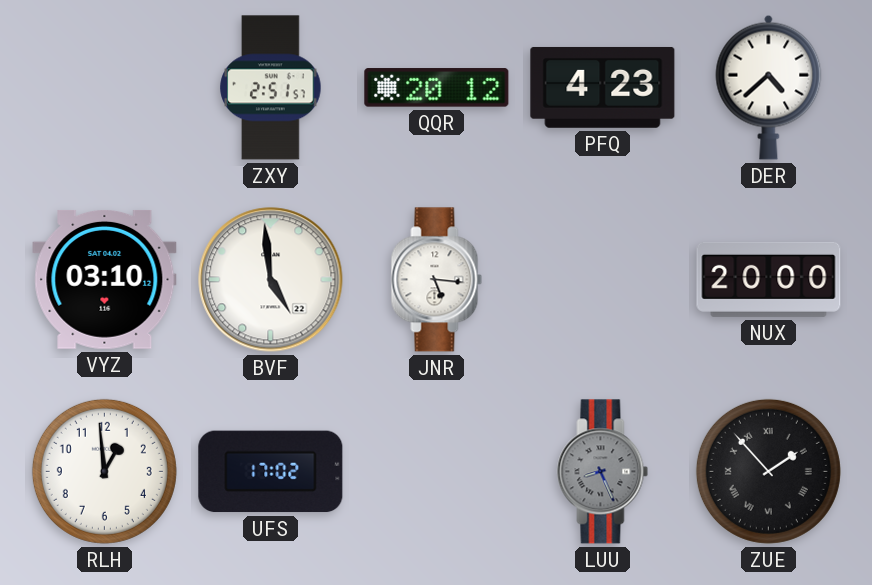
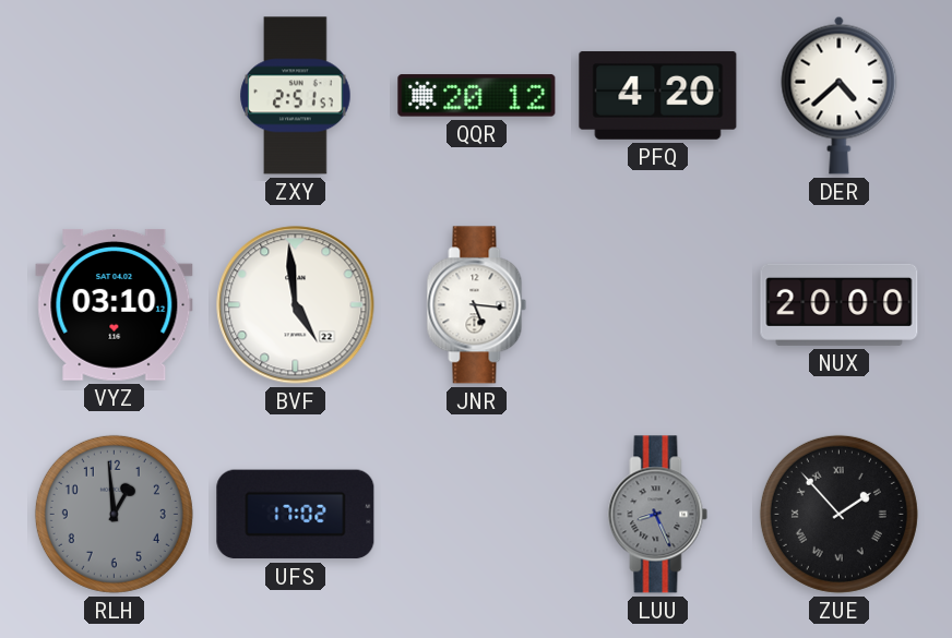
PFQ: 4:23 -> 4:20
RLH dial: white -> grey
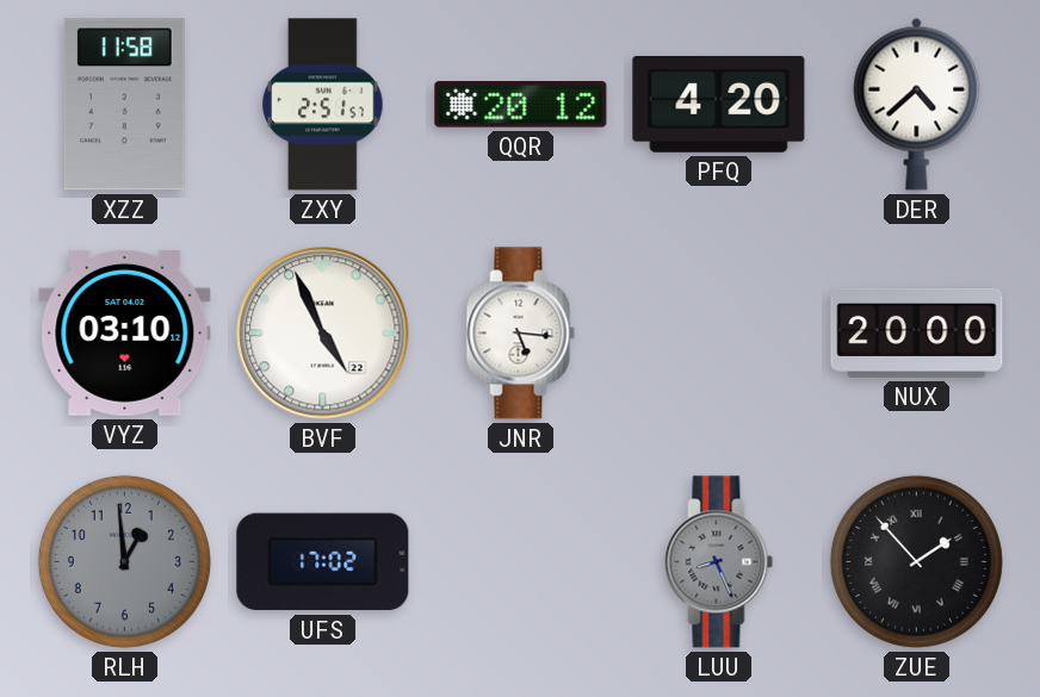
XZZ: none -> 11:58
BVF: 4:59 -> 4:56
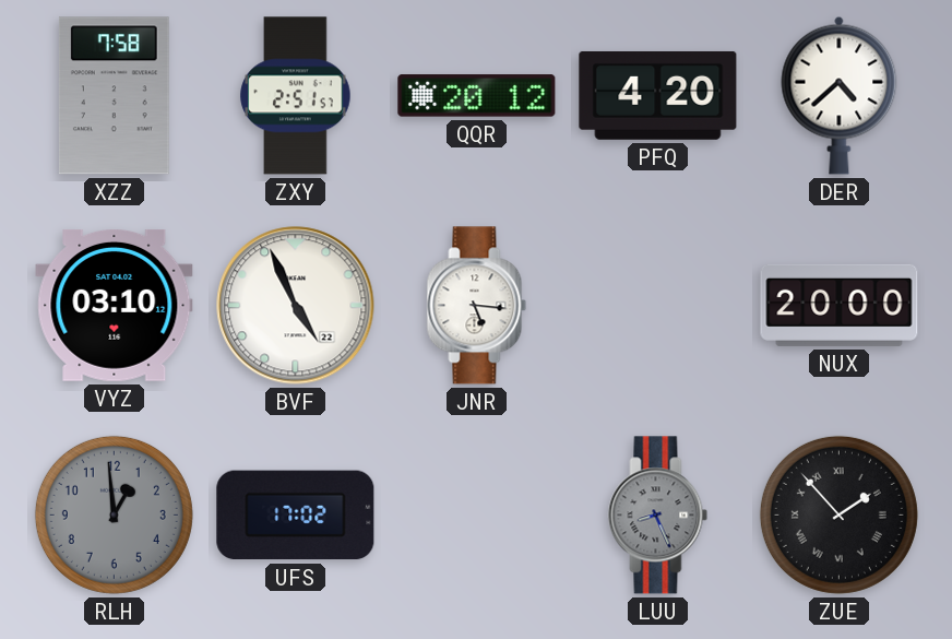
XZZ: 11:58 -> 7:58
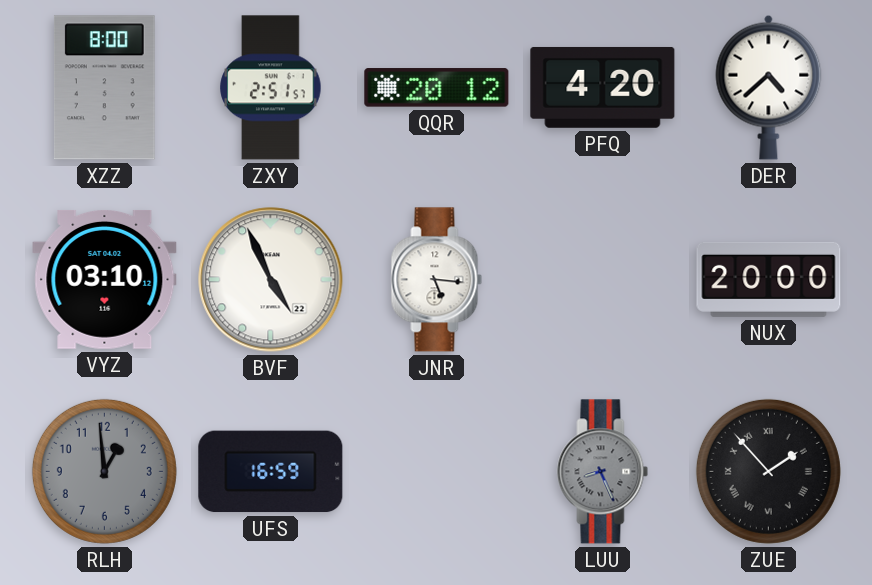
XZZ: 7:58 -> 8:00
UFS: 17:02 -> 16:59
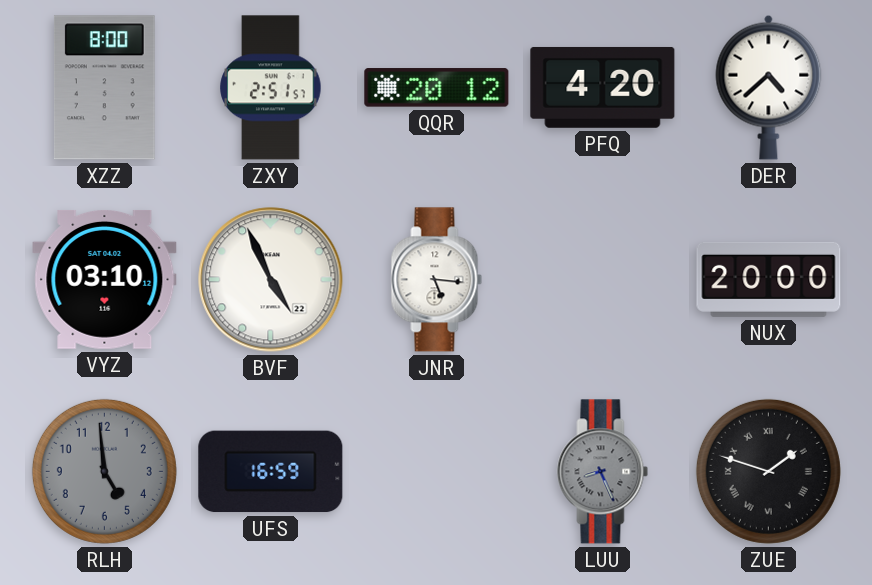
RLH: 12:59 -> 4:59
ZUE: 1:53 -> 1:48
